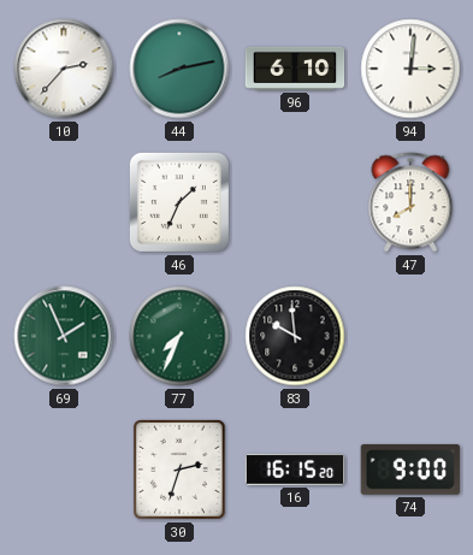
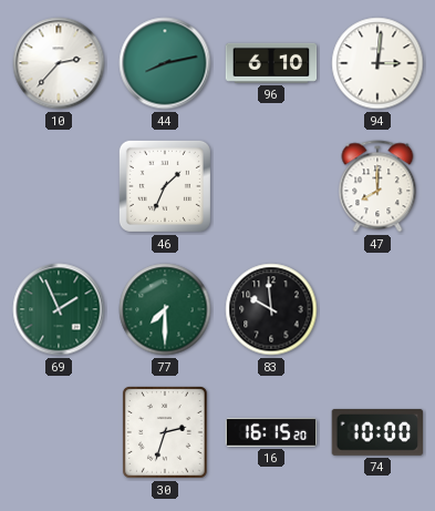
77: 7:34 -> 7:30
74: 9:00 -> 10:00
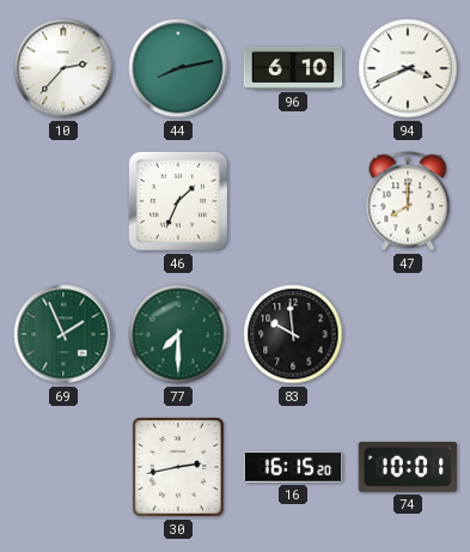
94: 3:01 -> 3:41
30: 2:33 -> 2:43
74: 10:00 -> 10:01
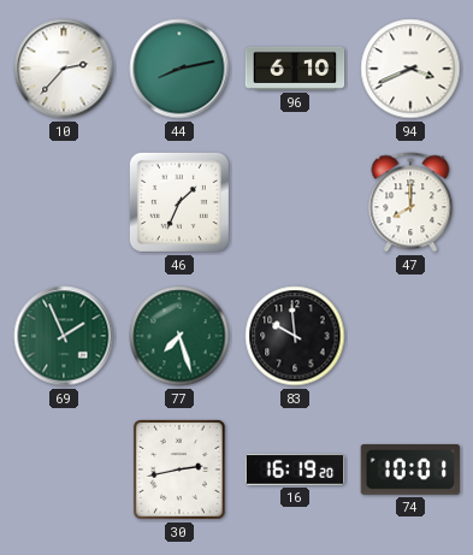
77: 7:30 -> 7:27
16: 16:15 -> 16:19
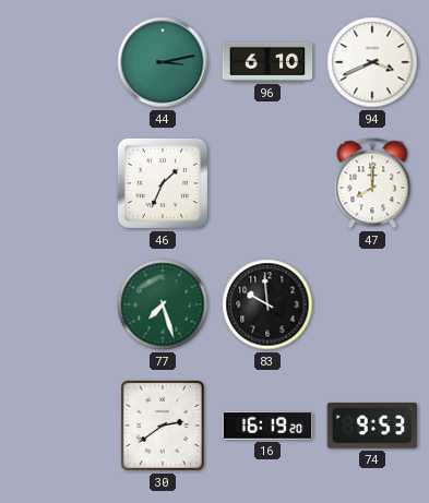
10: 2:37 -> none
44: 8:13 -> 3:13
69: 1:56 -> none
30: 2:43 -> 2:39
74: 10:01 -> 9:53
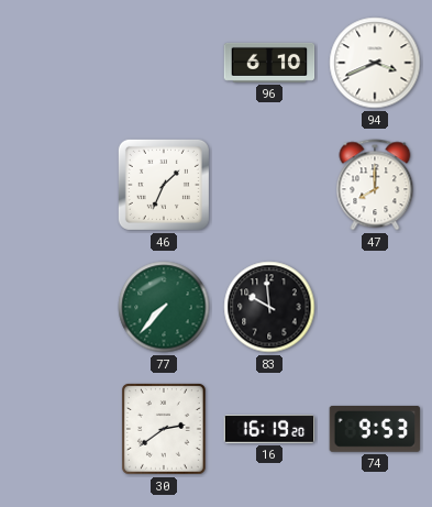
44: 3:13 -> none
77: 7:27 -> 7:37
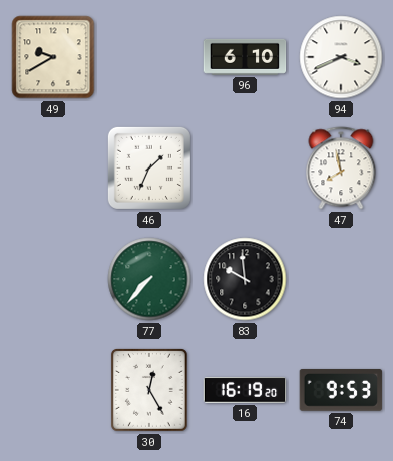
49: none -> 9:40
47: 8:00 -> 7:58
30: 2:39 -> 12:25
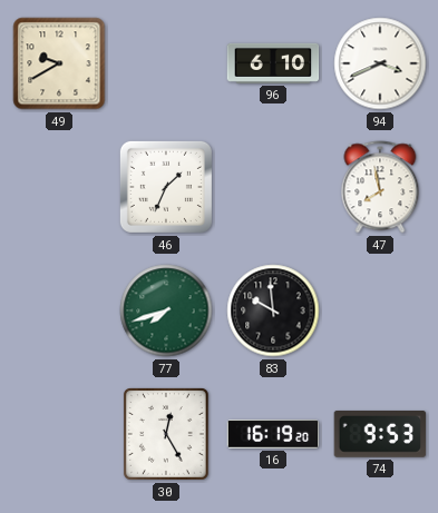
77: 7:37 -> 7:42
